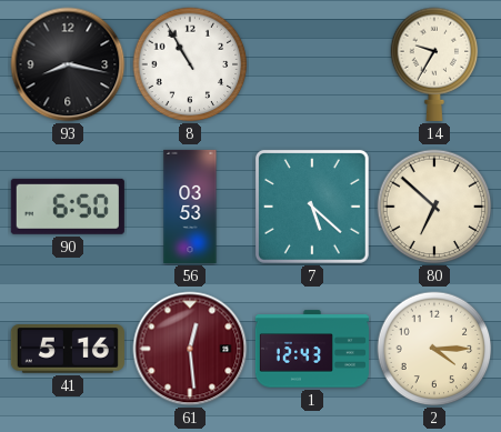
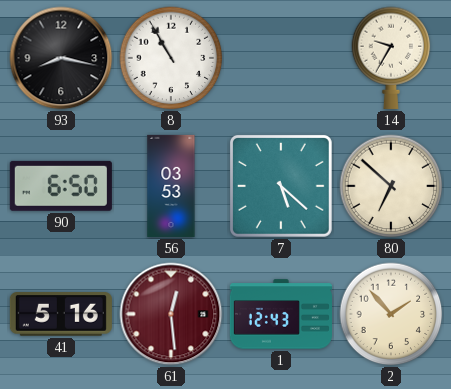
2: 4:15 -> 1:53
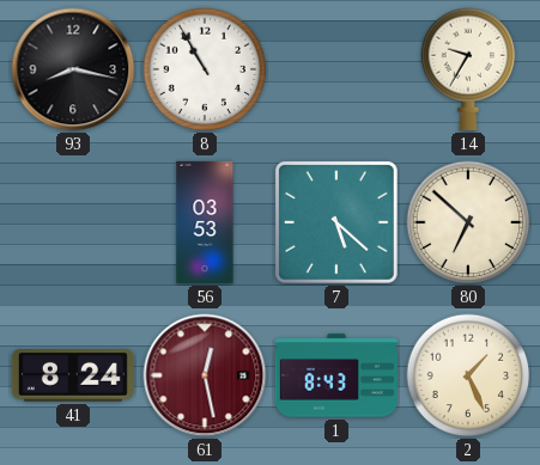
90: 6:50 -> none
41: 5:16 -> 8:24
61: 12:29 -> 12:28
1: 12:43 -> 8:43
2: 1:53 -> 1:26
